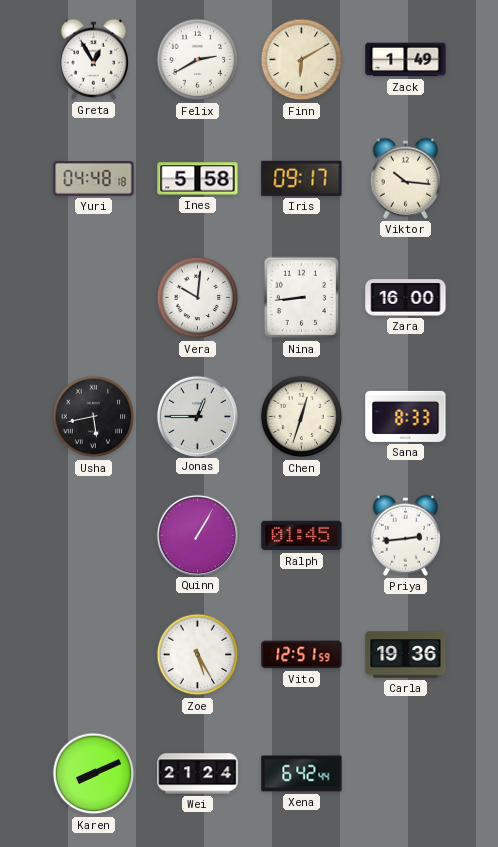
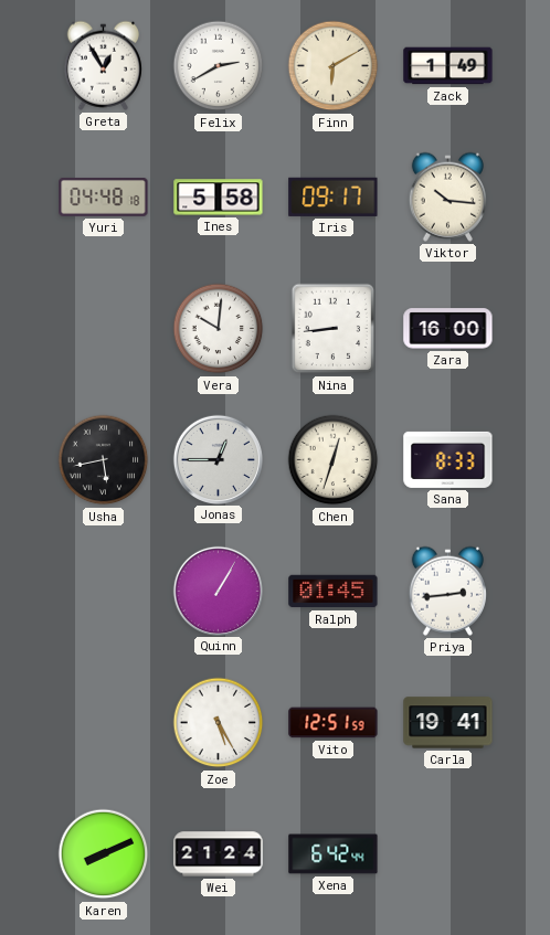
Carla: 19:36 -> 19:41
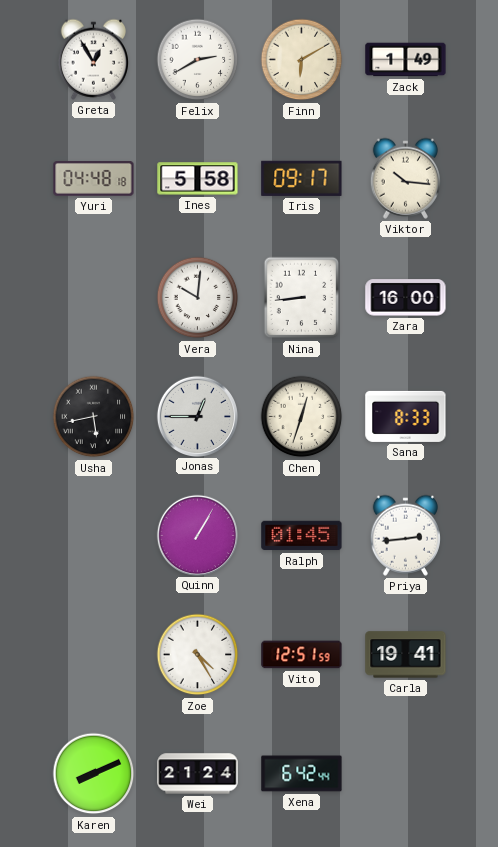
Zoe: 5:25 -> 4:25
